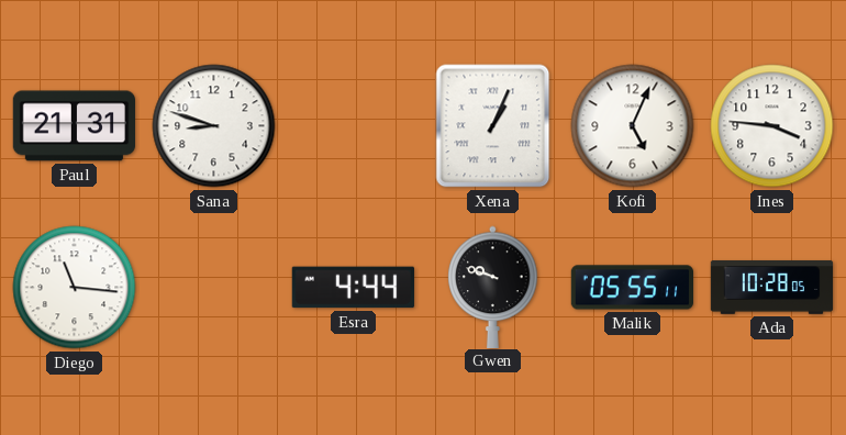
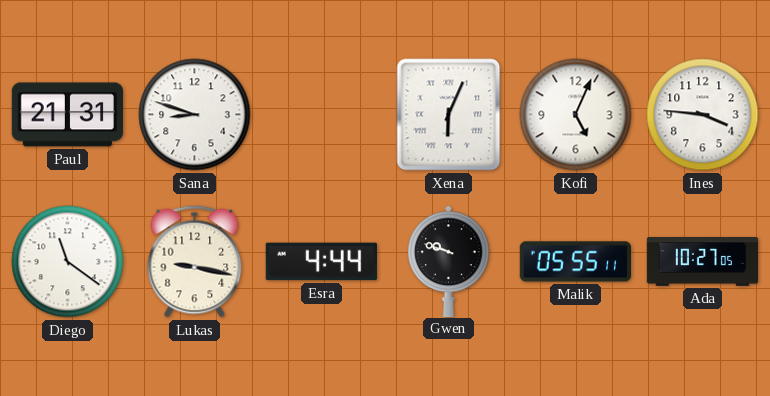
Xena: 1:04 -> 6:04
Diego: 11:16 -> 11:21
Lukas: none -> 9:17
Ada: 10:28 -> 10:27
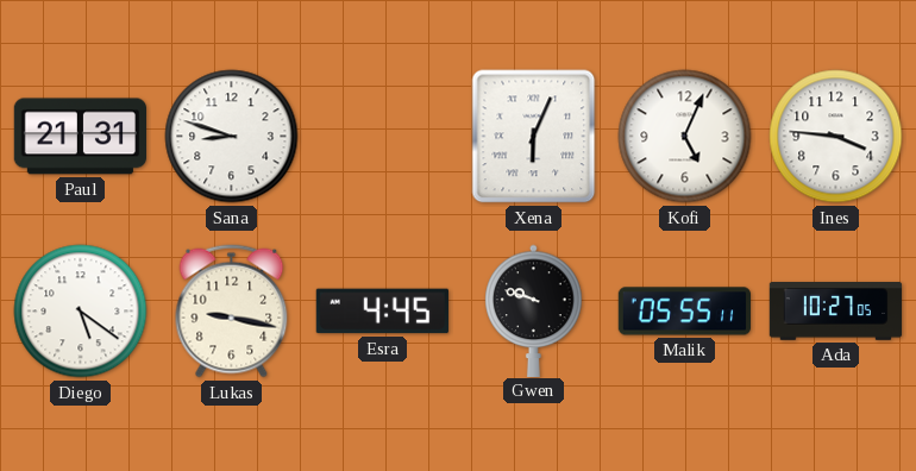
Diego: 11:21 -> 5:21
Esra: 4:44 -> 4:45
